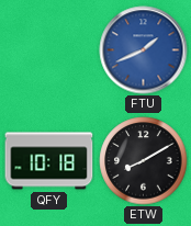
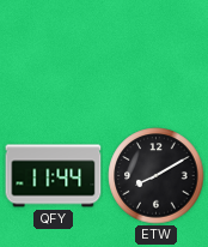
FTU: 1:41 -> none
QFY: 10:18 -> 11:44
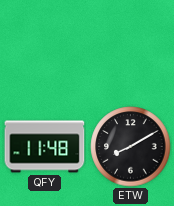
QFY: 11:44 -> 11:48
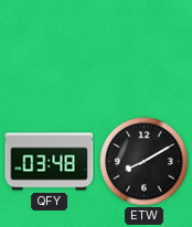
QFY: 11:48 -> 03:48
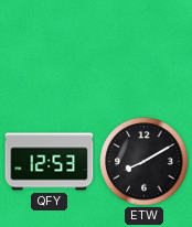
QFY: 03:48 -> 12:53
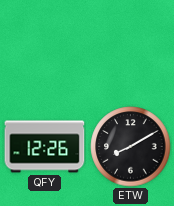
QFY: 12:53 -> 12:26
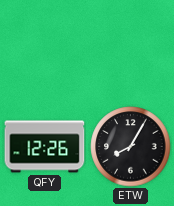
ETW: 8:10 -> 8:05
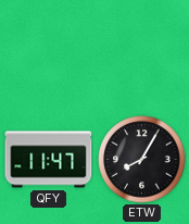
QFY: 12:26 -> 11:47
